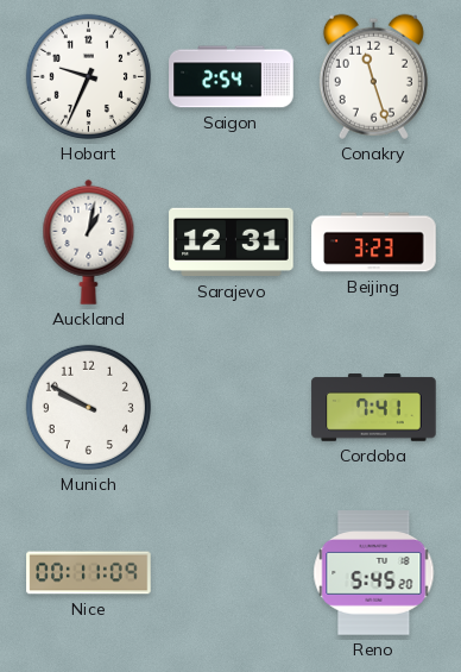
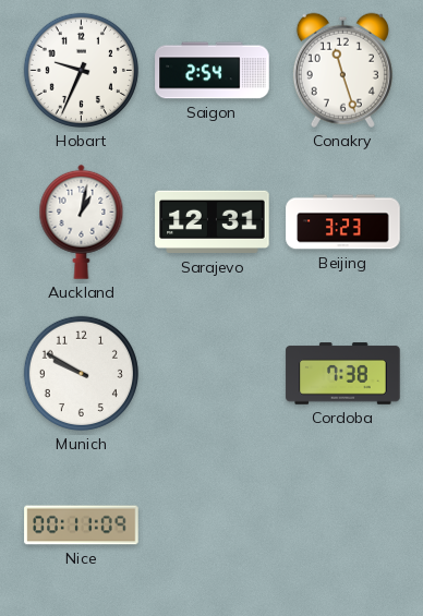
Cordoba: 7:41 -> 7:38
Reno: 5:45 -> none
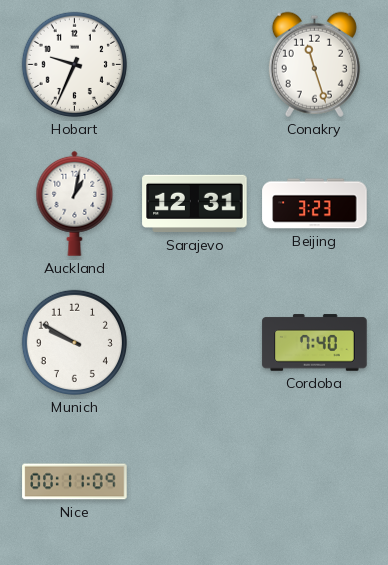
Saigon: 2:54 -> none
Cordoba: 7:38 -> 7:40
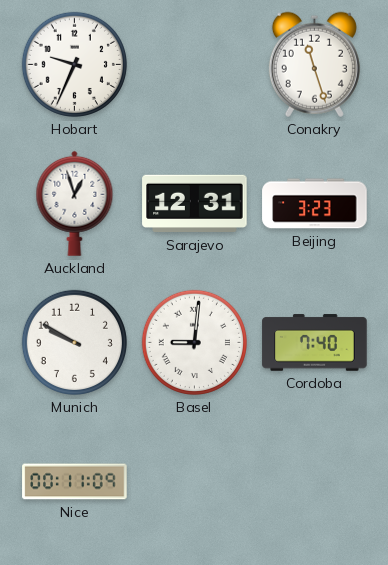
Auckland: 1:02 -> 12:57
Basel: none -> 9:01
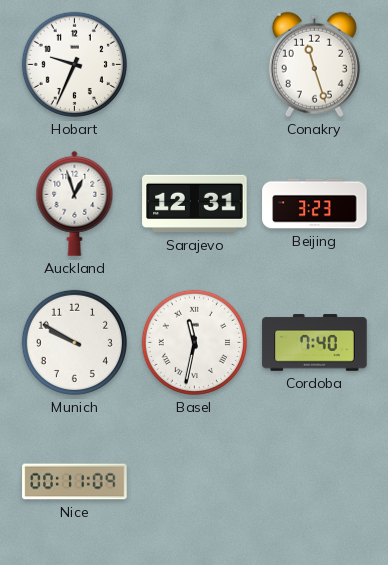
Basel: 9:01 -> 11:32
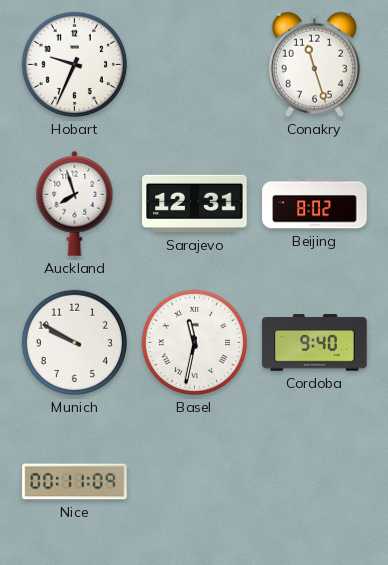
Auckland: 12:57 -> 7:57
Beijing: 3:23 -> 8:02
Cordoba: 7:40 -> 9:40
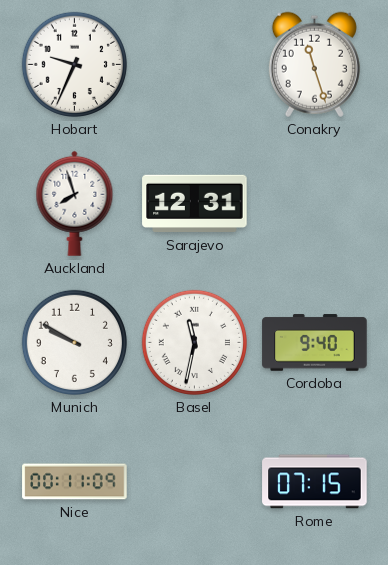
Beijing: 8:02 -> none
Rome: none -> 07:15
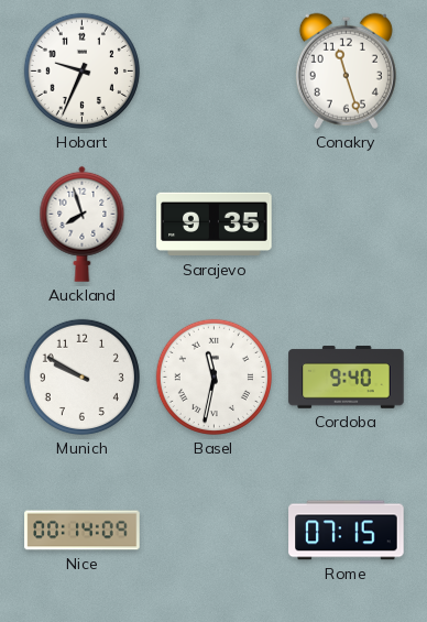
Sarajevo: 12:31 -> 9:35
Nice: 00:11 -> 00:14
